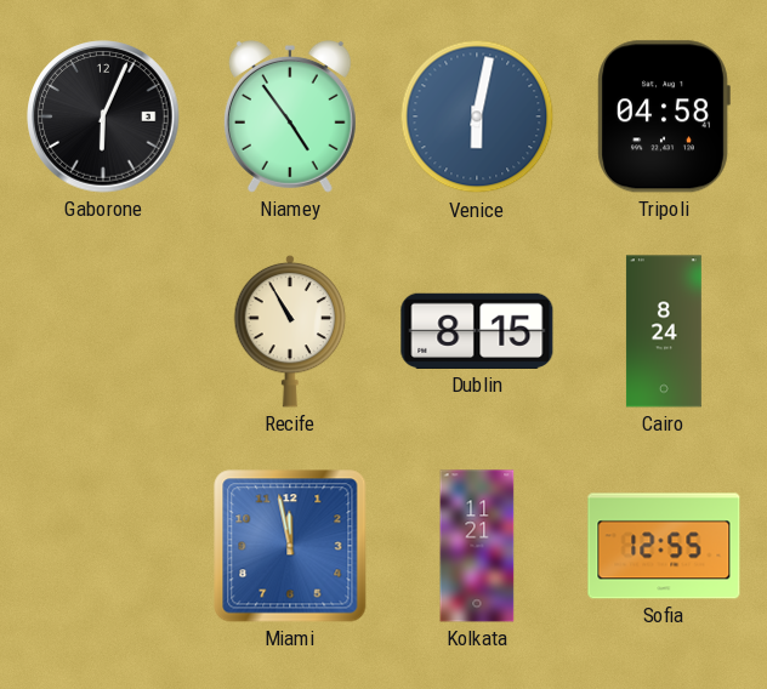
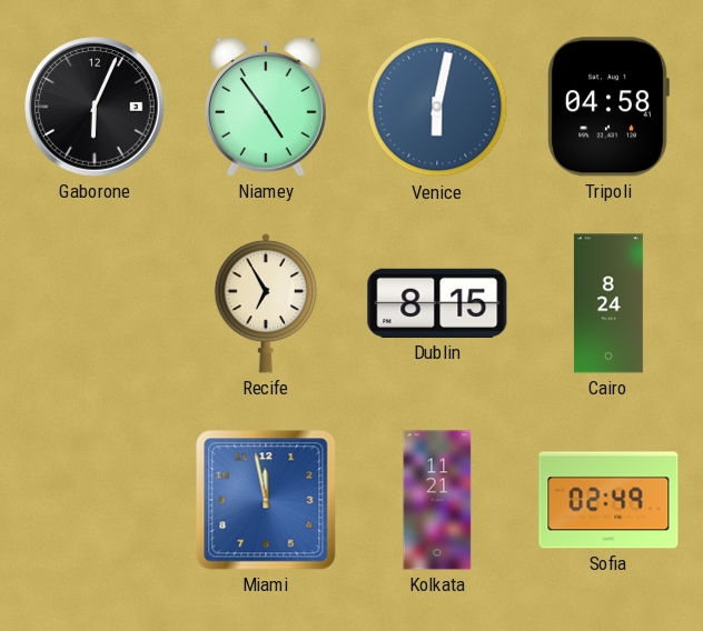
Recife: 10:55 -> 6:55
Sofia: 12:55 -> 02:49
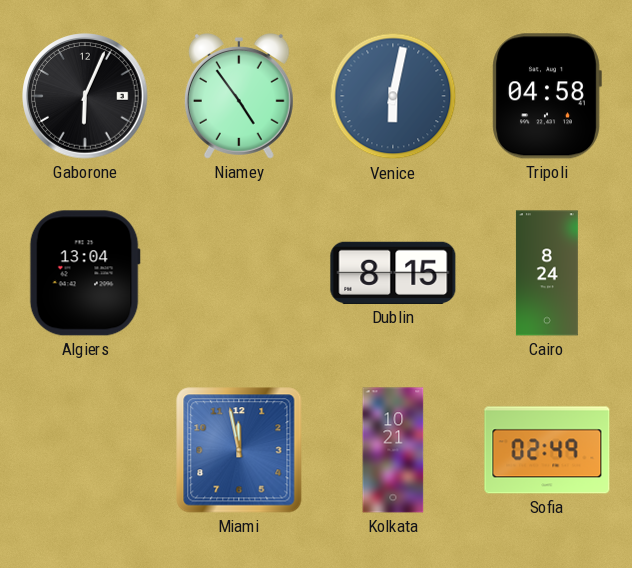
Algiers: none -> 13:04
Recife: 6:55 -> none
Kolkata: 11:21 -> 10:21
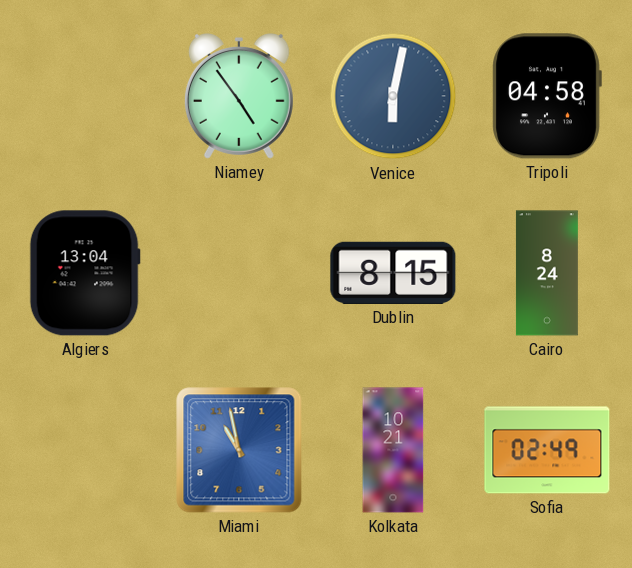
Gaborone: 6:04 -> none
Miami: 11:58 -> 10:58
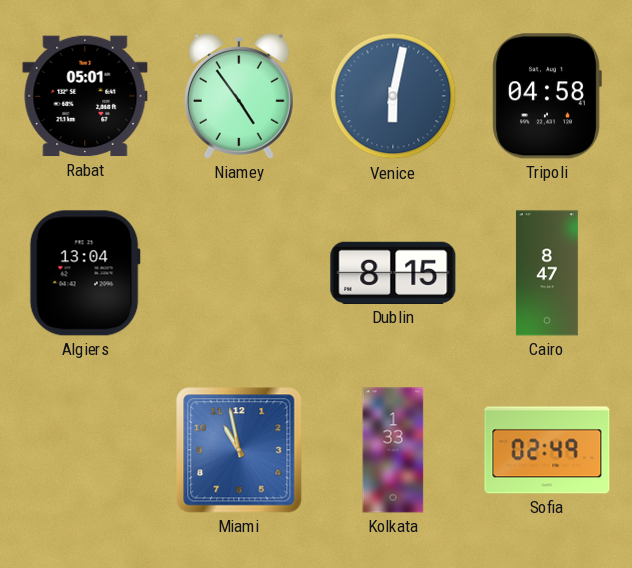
Rabat: none -> 05:01
Cairo: 8:24 -> 8:47
Kolkata: 10:21 -> 1:33
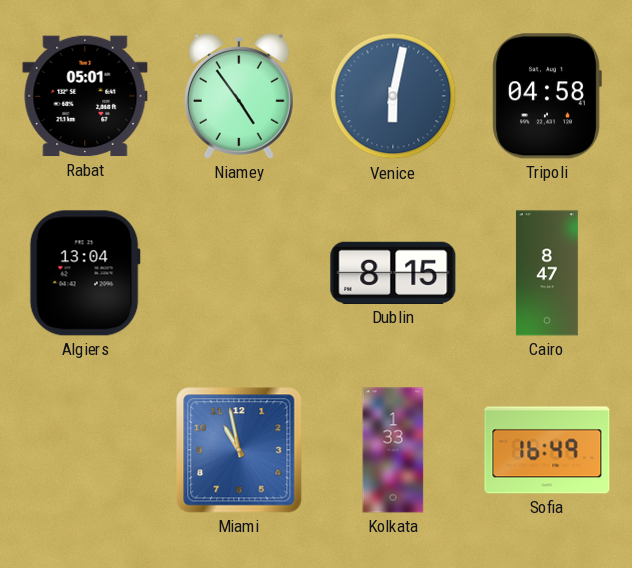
Sofia: 02:49 -> 16:49
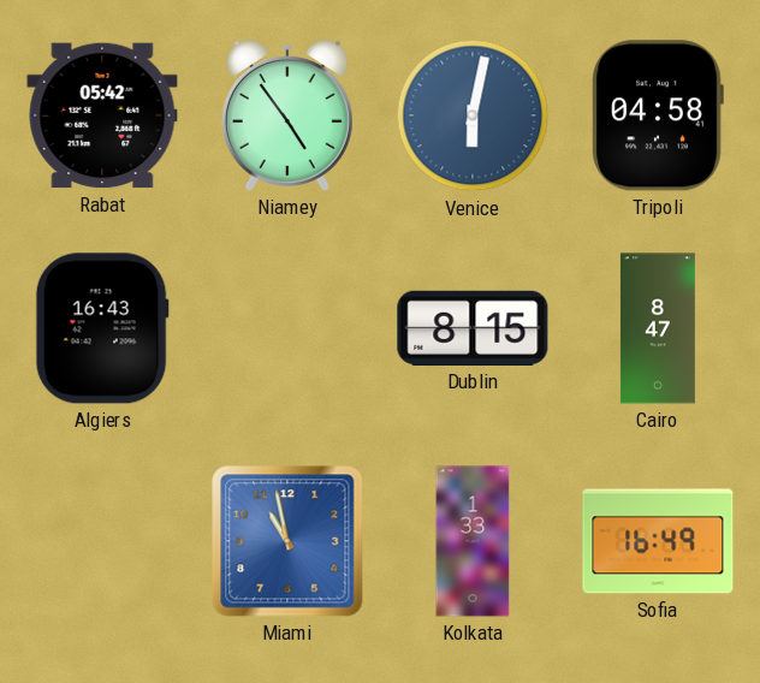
Rabat: 05:01 -> 05:42
Algiers: 13:04 -> 16:43
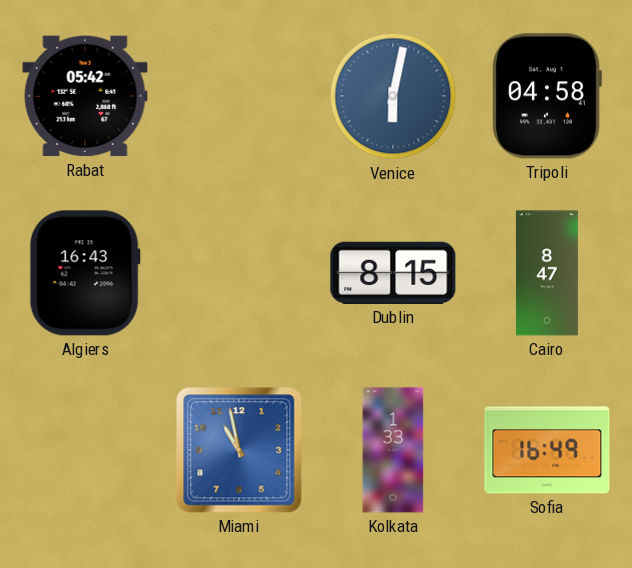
Niamey: 4:54 -> none
